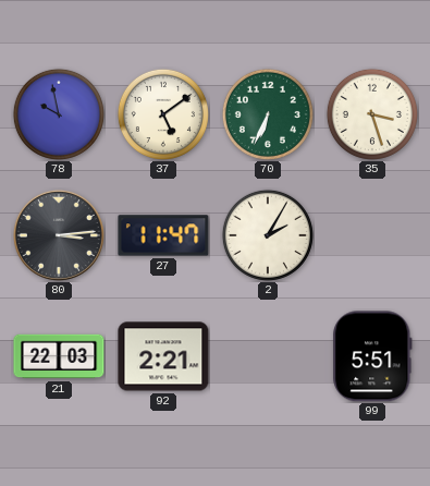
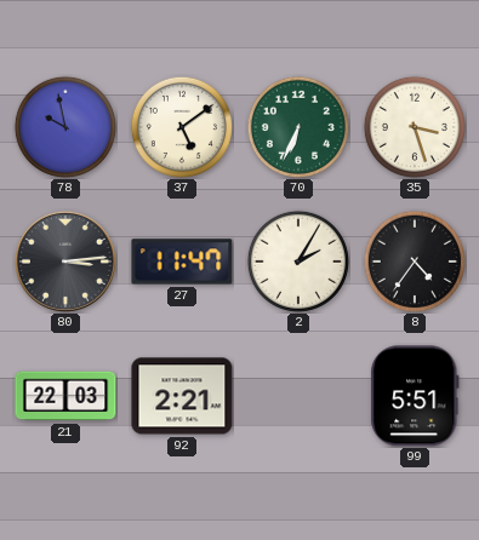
8: none -> 4:36
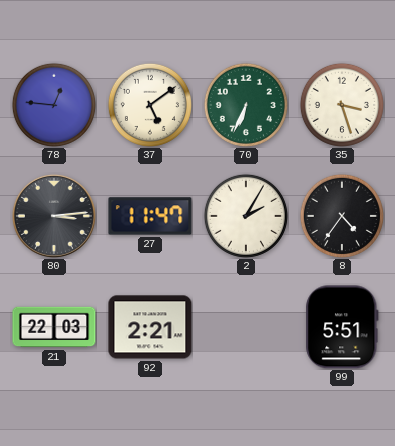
78: 9:58 -> 12:46
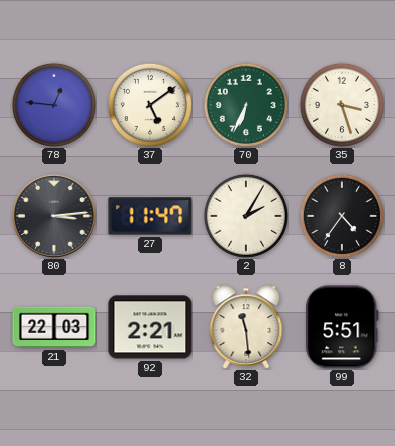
32: none -> 11:29
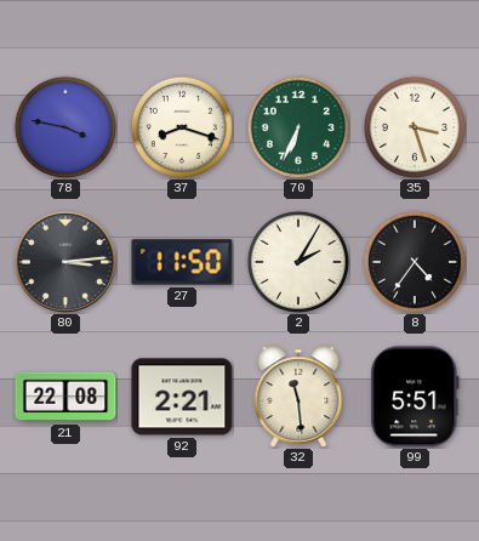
78: 12:46 -> 3:47
37: 5:09 -> 8:18
27: 11:47 -> 11:50
21: 22:03 -> 22:08
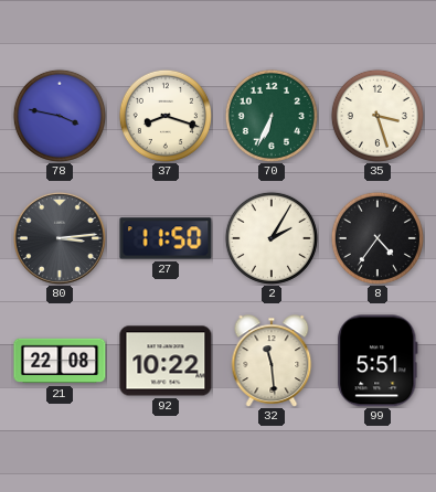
92: 2:21 -> 10:22
